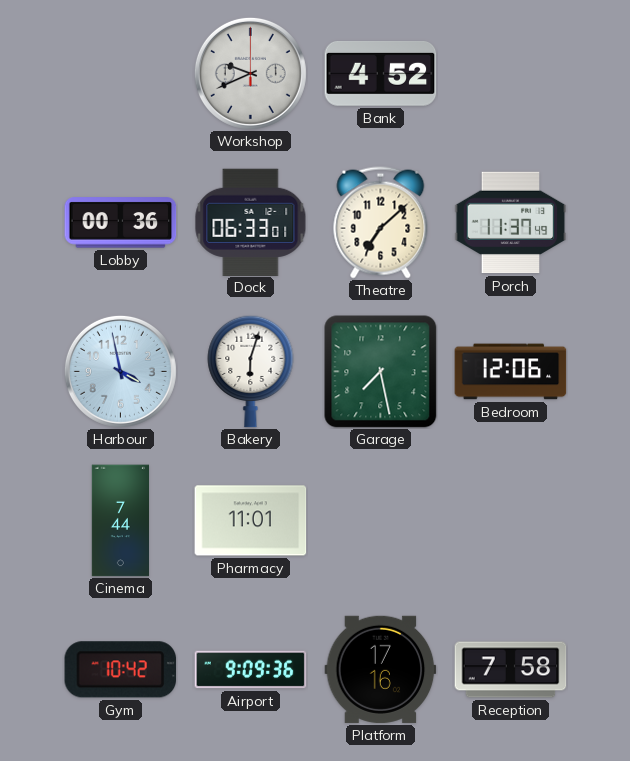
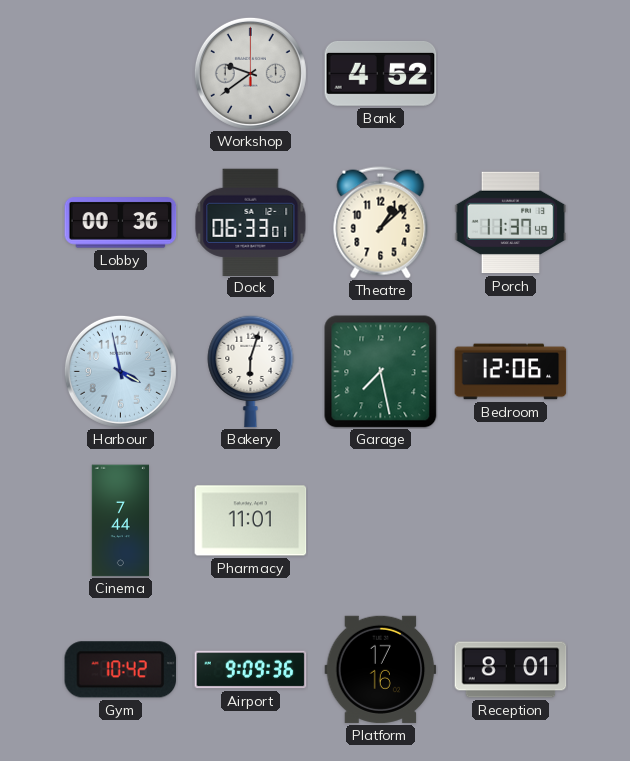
Workshop: 9:41 -> 9:39
Theatre: 7:08 -> 1:08
Reception: 7:58 -> 8:01
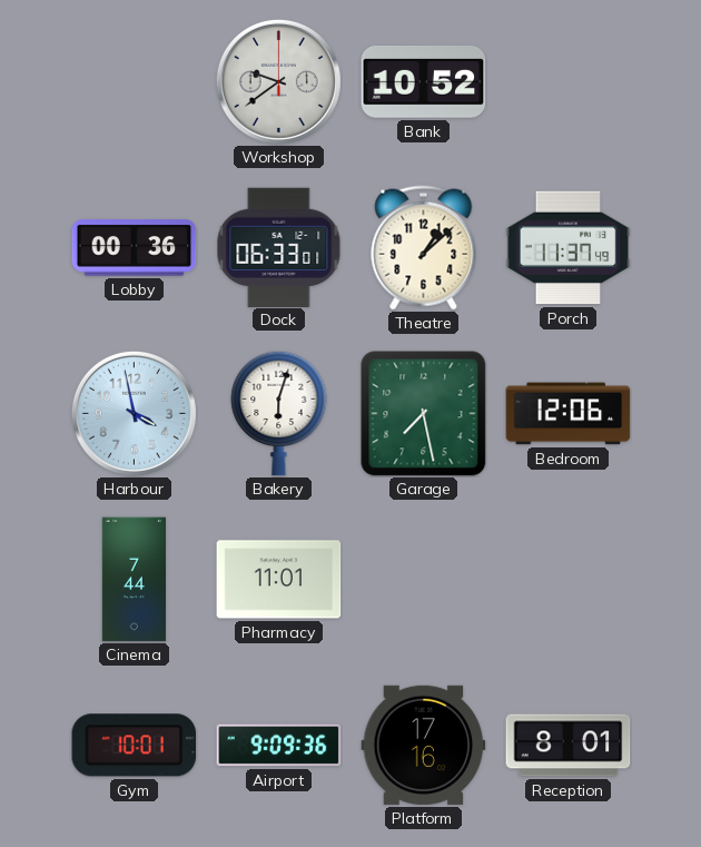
Bank: 4:52 -> 10:52
Gym: 10:42 -> 10:01
